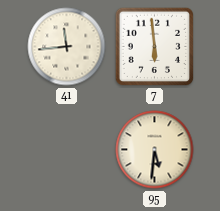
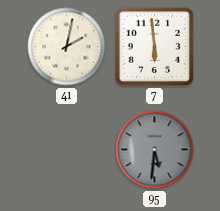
41: 11:44 -> 2:02
95 dial: cream -> grey
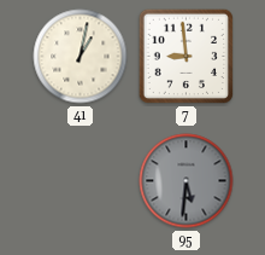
41: 2:02 -> 1:02
7: 5:59 -> 8:59
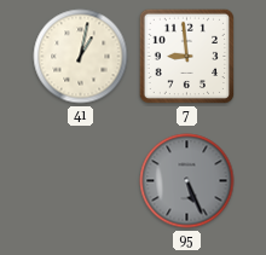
95: 5:31 -> 5:26
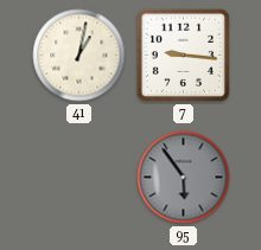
7: 8:59 -> 9:16
95: 5:26 -> 5:54
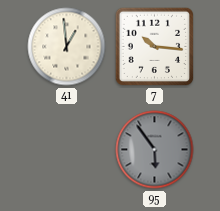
41: 1:02 -> 12:59
7: 9:16 -> 10:16
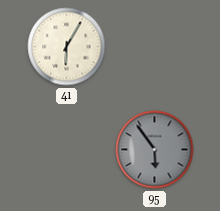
41: 12:59 -> 6:05
7: 10:16 -> none
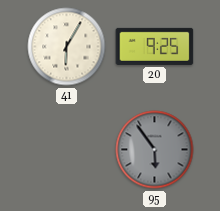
20: none -> 9:25
